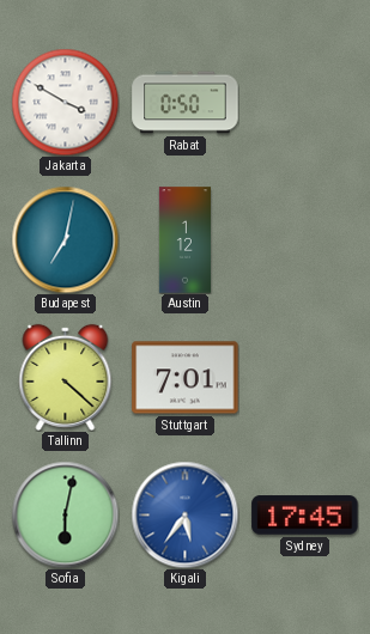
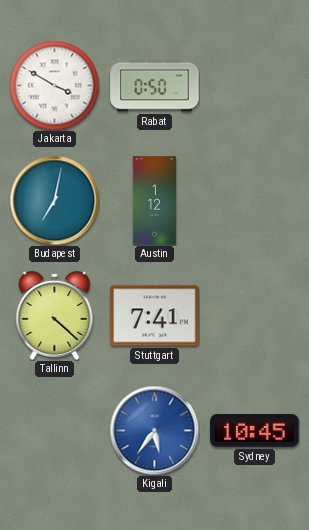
Stuttgart: 7:01 -> 7:41
Sofia: 6:02 -> none
Sydney: 17:45 -> 10:45
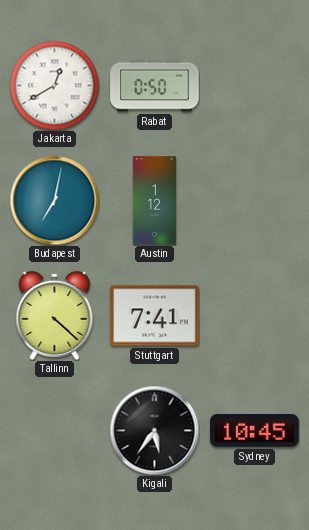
Jakarta: 3:50 -> 12:40
Kigali dial: blue -> black
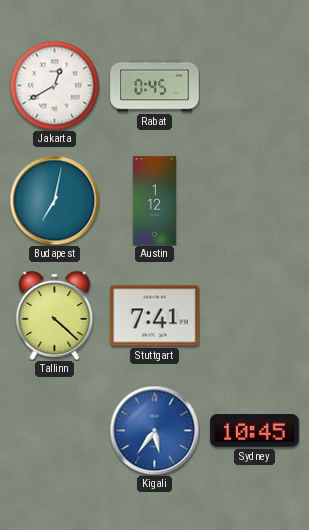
Rabat: 0:50 -> 0:45
Kigali dial: black -> blue
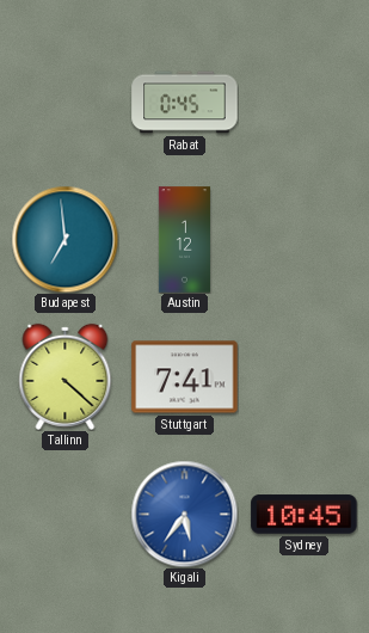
Jakarta: 12:40 -> none
Budapest: 7:02 -> 6:59
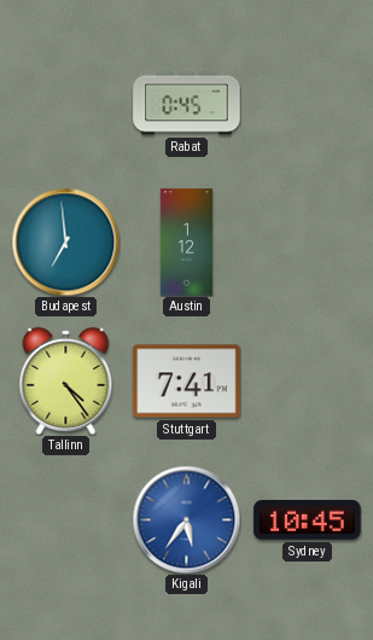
Tallinn: 4:22 -> 4:24
